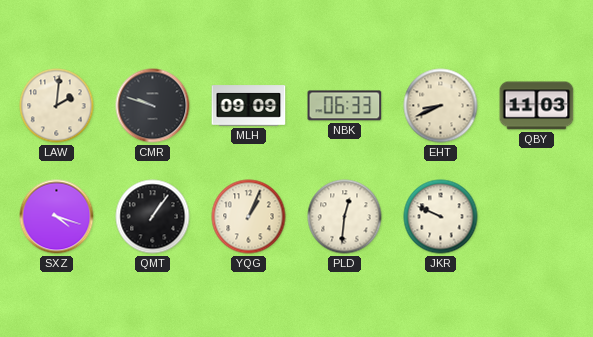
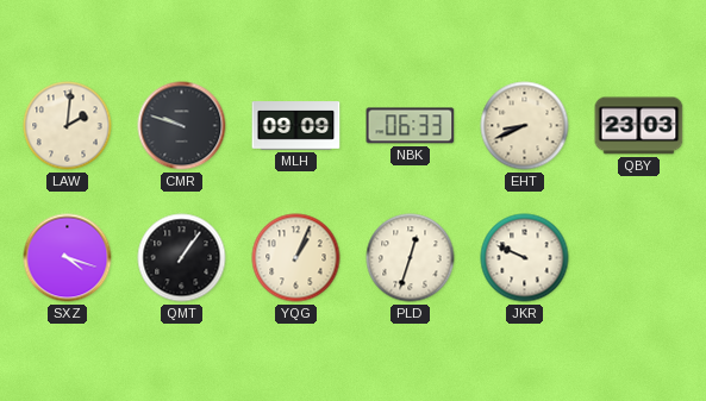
QBY: 11:03 -> 23:03
PLD: 12:31 -> 12:33
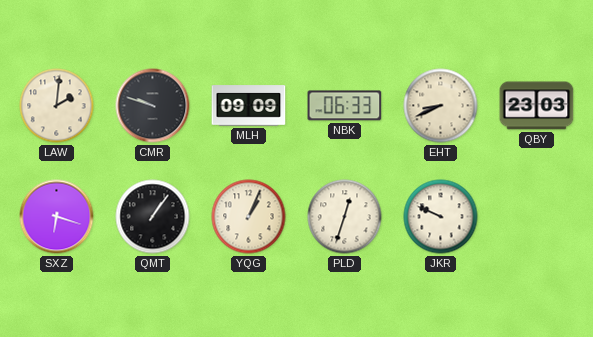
SXZ: 4:18 -> 6:18
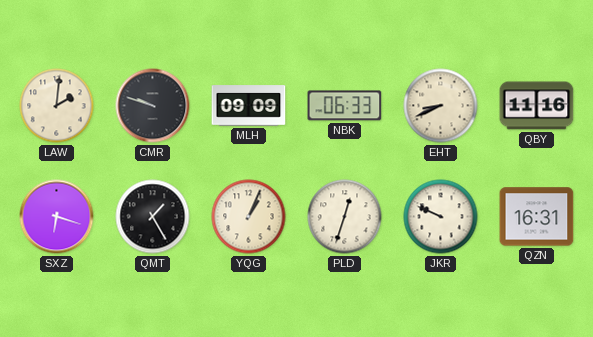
QBY: 23:03 -> 11:16
QMT: 1:06 -> 1:25
QZN: none -> 16:31
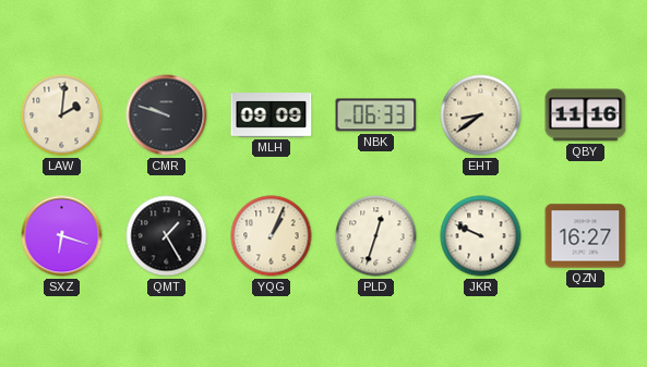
EHT: 8:41 -> 8:39
QZN: 16:31 -> 16:27
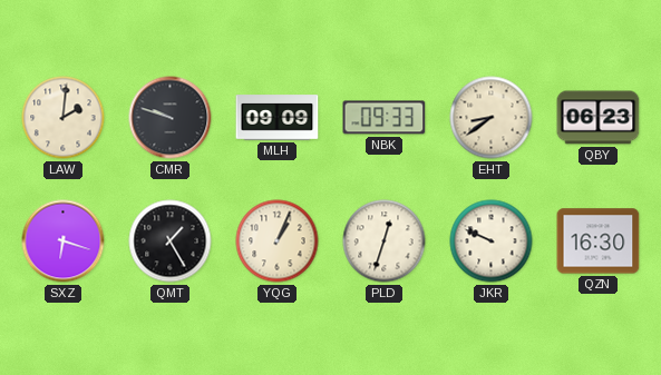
NBK: 06:33 -> 09:33
QBY: 11:16 -> 06:23
QZN: 16:27 -> 16:30
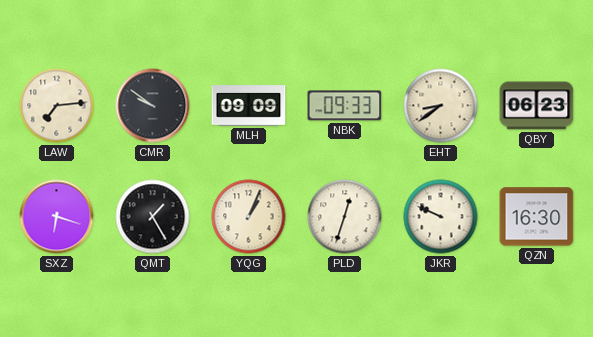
LAW: 2:01 -> 7:14
CMR: 9:48 -> 9:51
